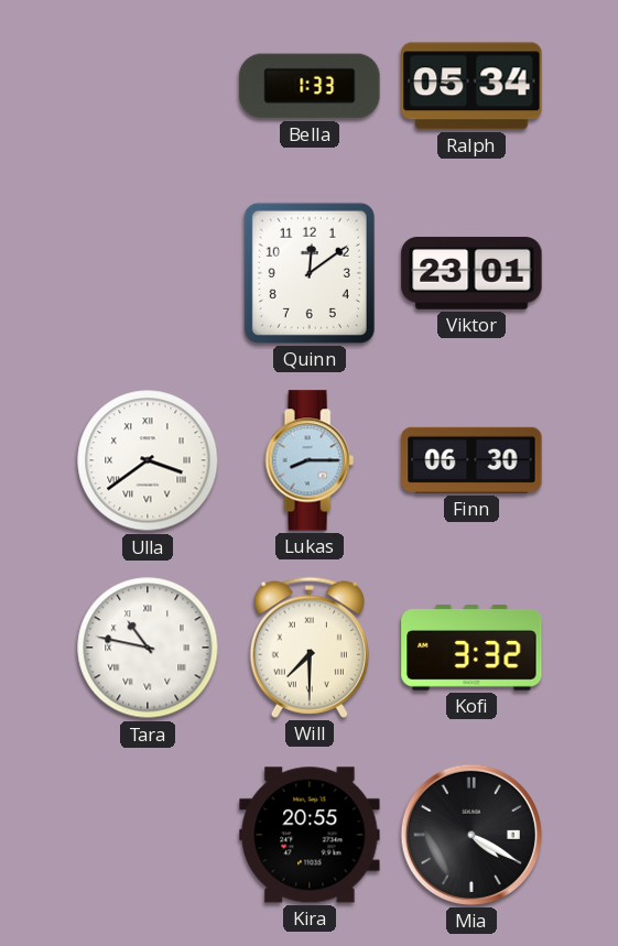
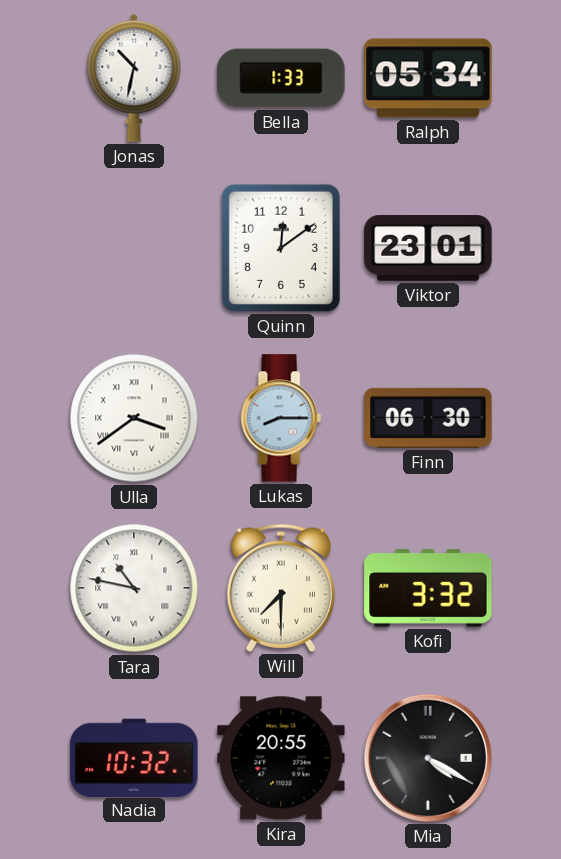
Jonas: none -> 10:32
Nadia: none -> 10:32
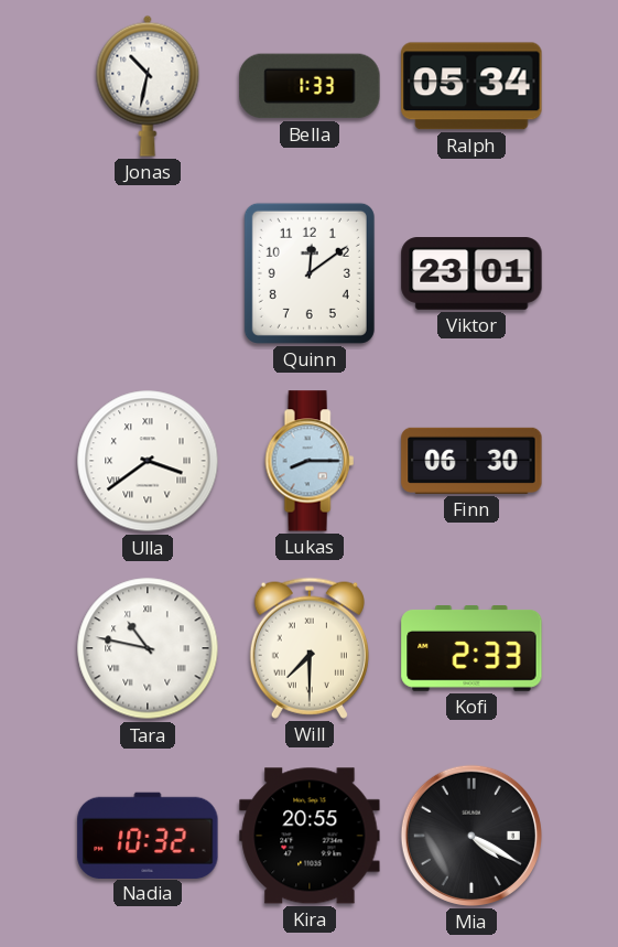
Kofi: 3:32 -> 2:33
